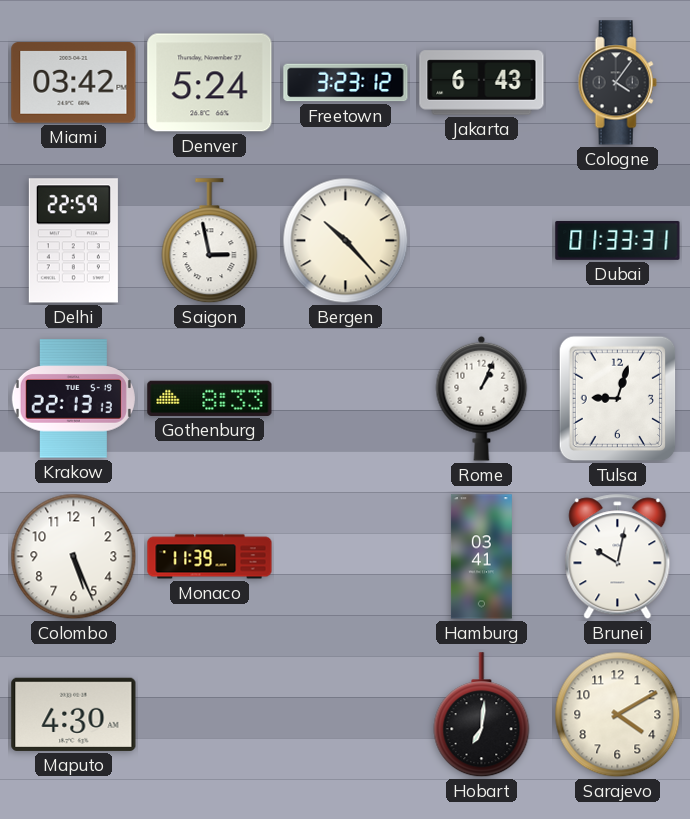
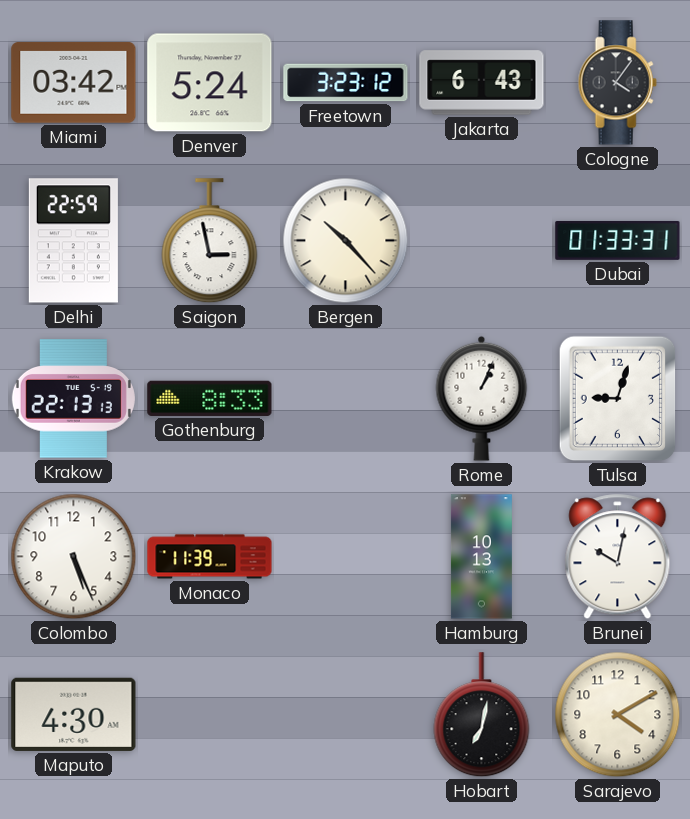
Hamburg: 03:41 -> 10:13
Hobart: 7:01 -> 7:02
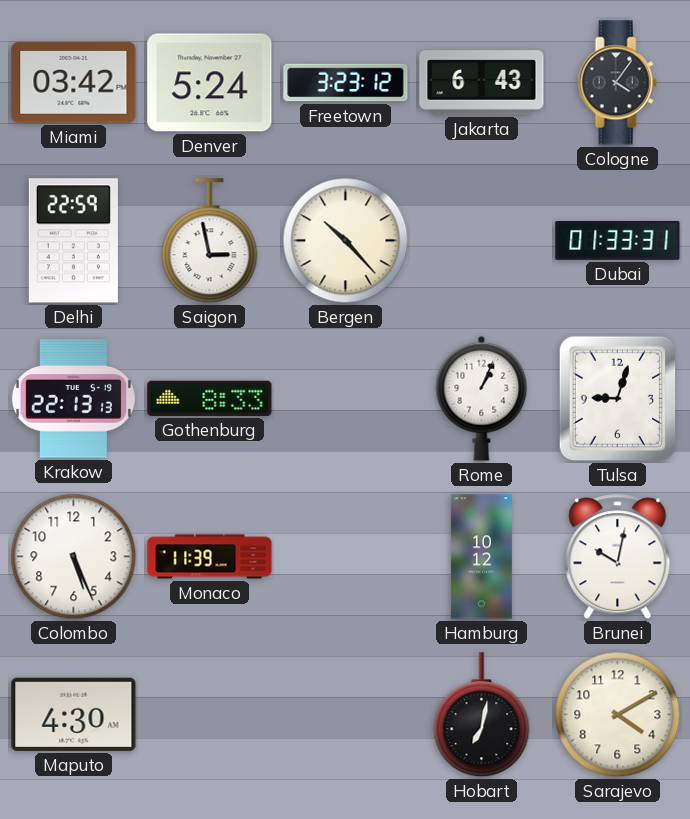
Hamburg: 10:13 -> 10:12
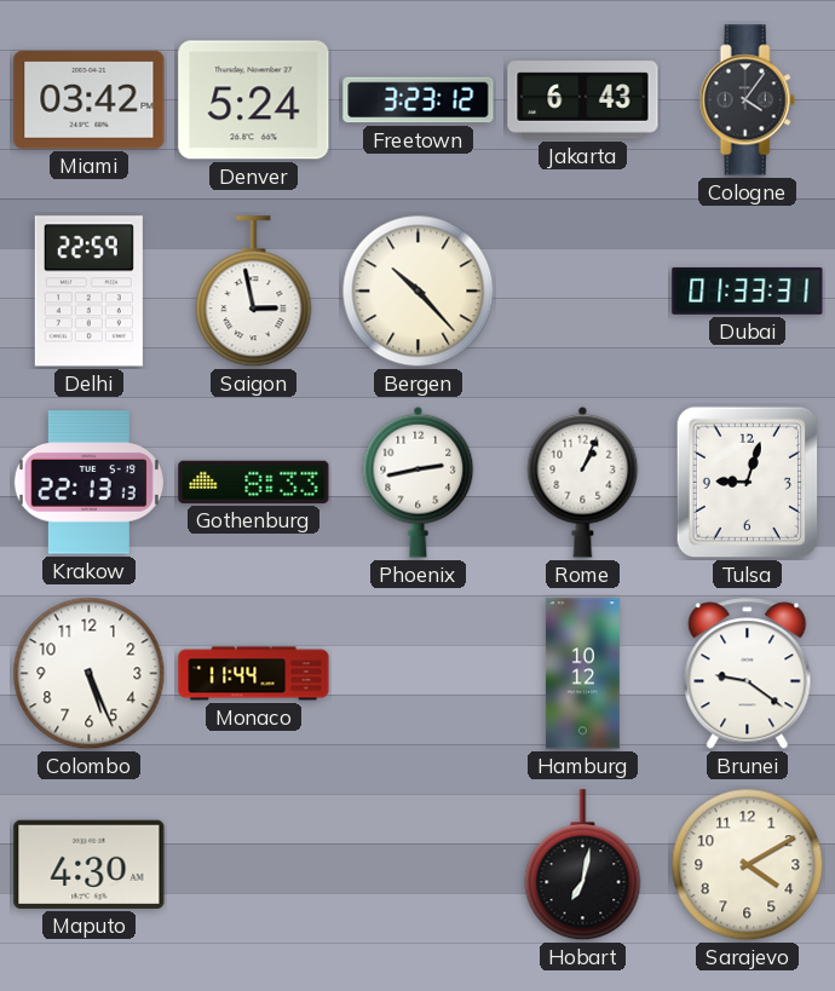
Phoenix: none -> 2:43
Monaco: 11:39 -> 11:44
Brunei: 10:02 -> 9:21
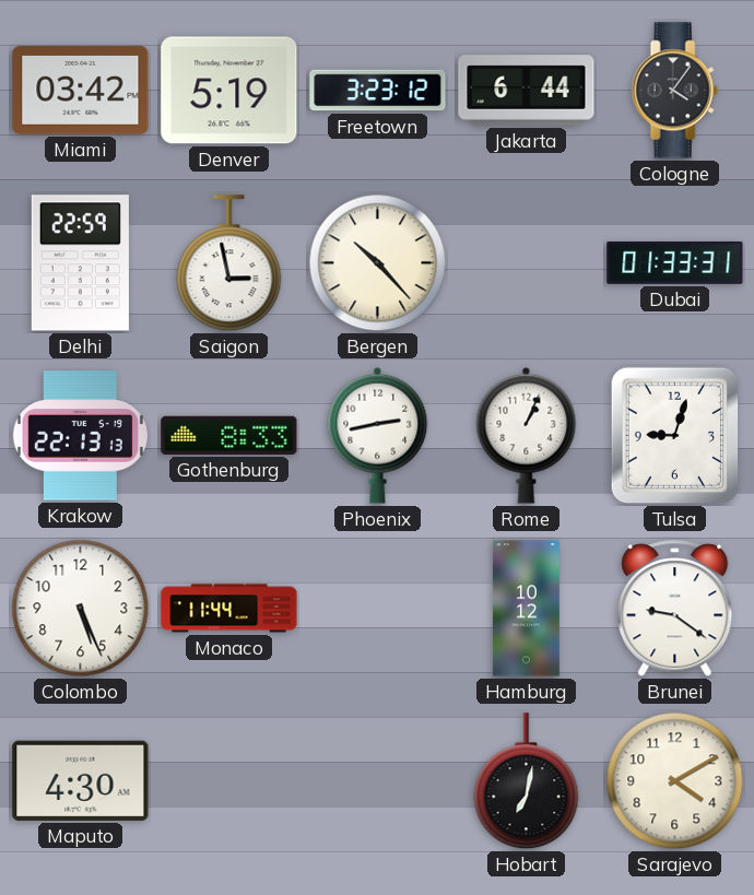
Denver: 5:24 -> 5:19
Jakarta: 6:43 -> 6:44
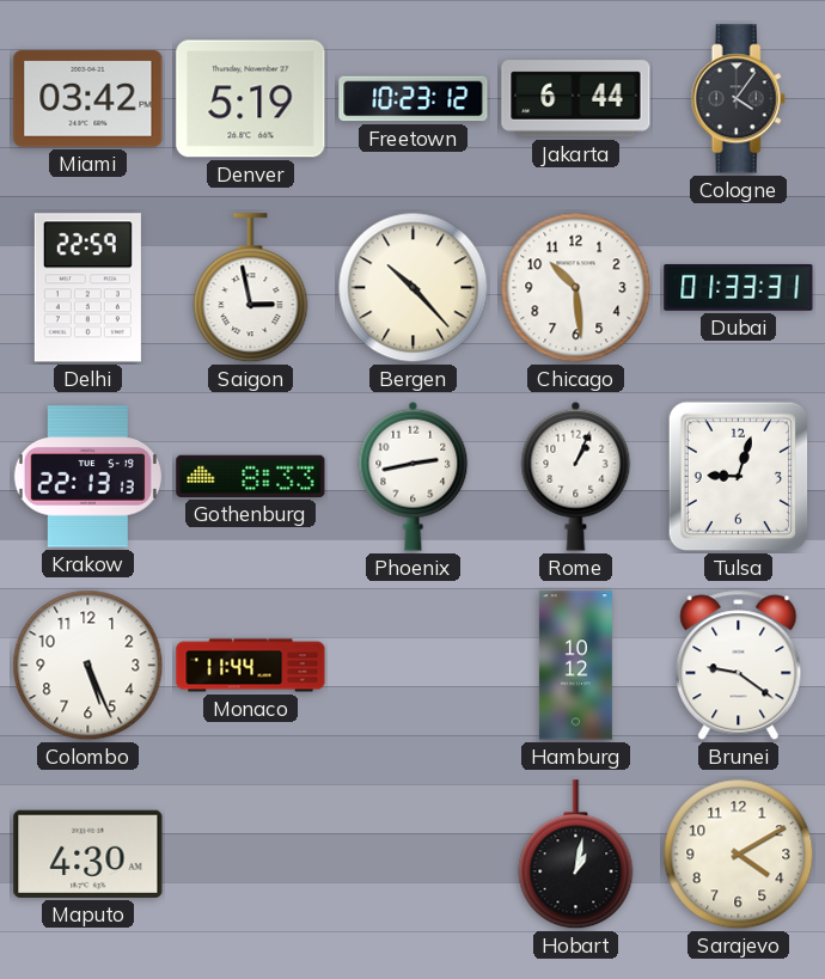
Freetown: 3:23 -> 10:23
Chicago: none -> 10:29
Hobart: 7:02 -> 1:02
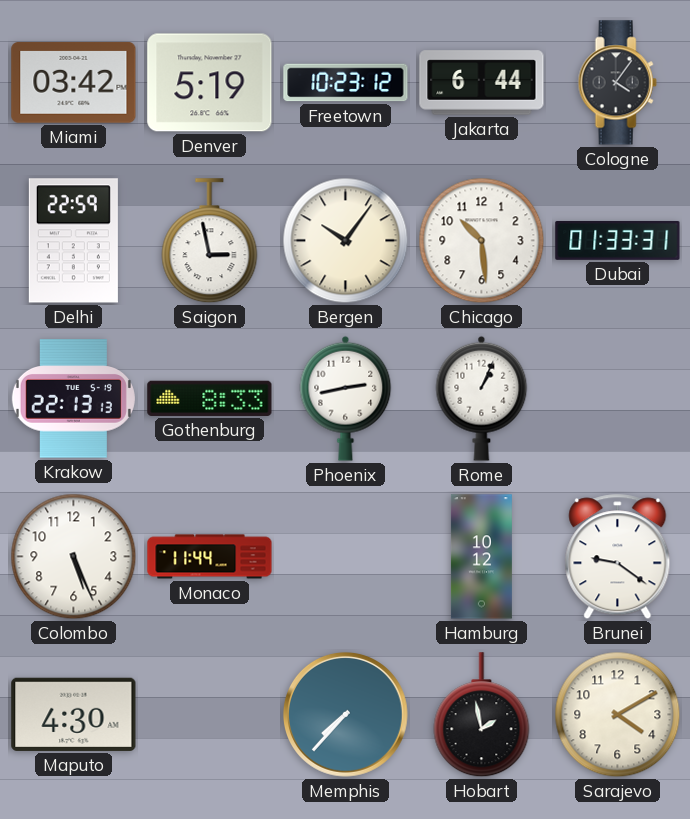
Bergen: 10:23 -> 10:06
Tulsa: 9:03 -> none
Memphis: none -> 7:37
Hobart: 1:02 -> 1:58
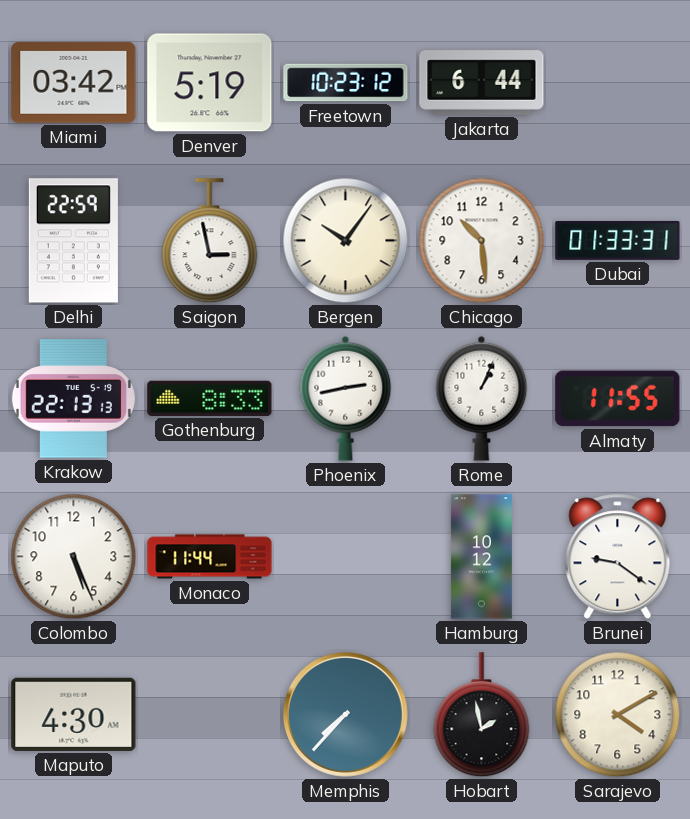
Cologne: 4:06 -> none
Almaty: none -> 11:55
